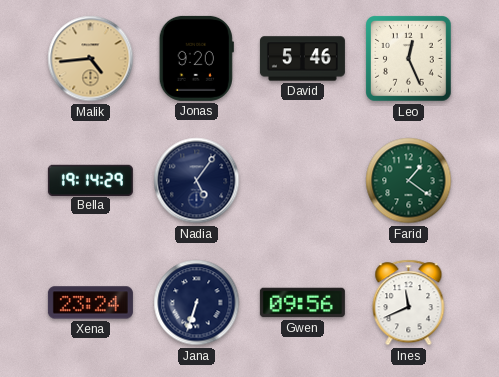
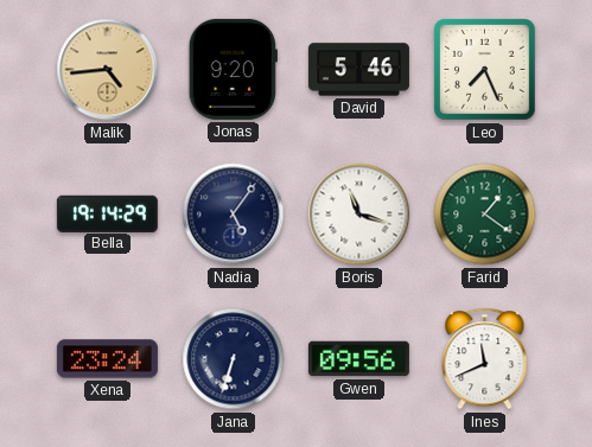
Leo: 12:26 -> 7:26
Boris: none -> 11:18
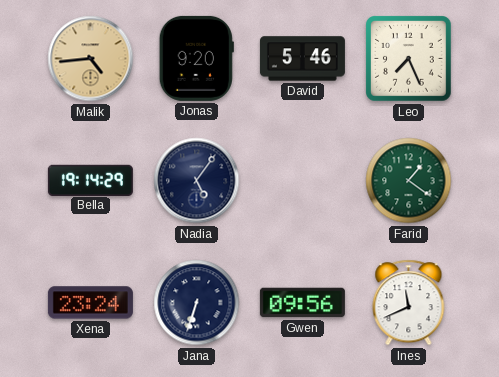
Boris: 11:18 -> none
